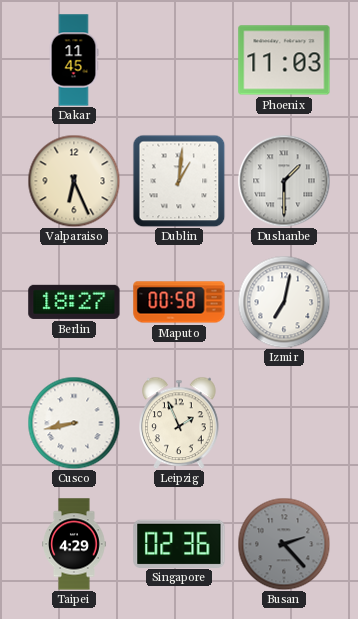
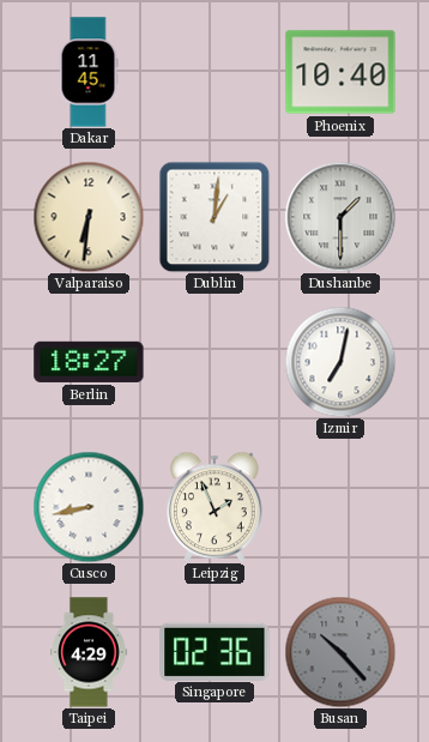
Phoenix: 11:03 -> 10:40
Valparaiso: 6:26 -> 6:31
Maputo: 00:58 -> none
Busan: 2:23 -> 10:23
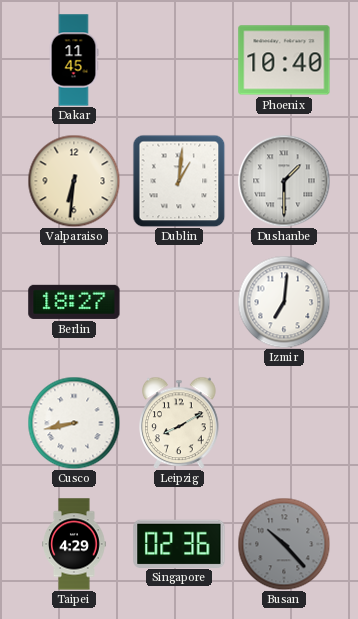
Izmir: 7:02 -> 7:01
Leipzig: 1:56 -> 8:10
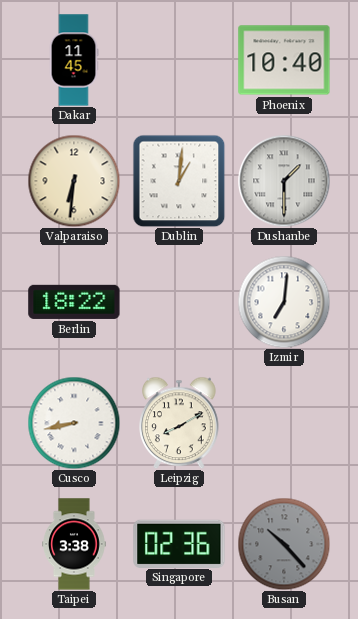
Berlin: 18:27 -> 18:22
Taipei: 4:29 -> 3:38
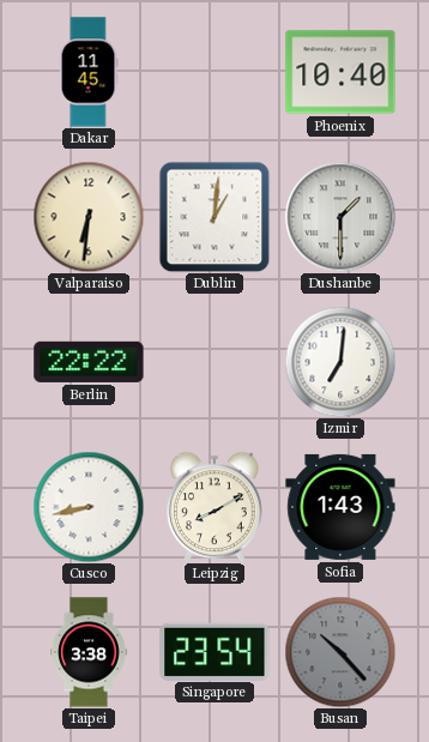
Berlin: 18:22 -> 22:22
Sofia: none -> 1:43
Singapore: 02:36 -> 23:54
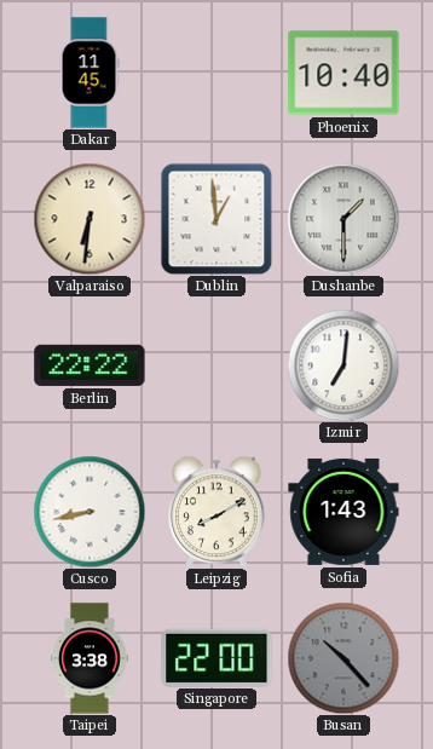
Dublin: 1:01 -> 12:59
Singapore: 23:54 -> 22:00
